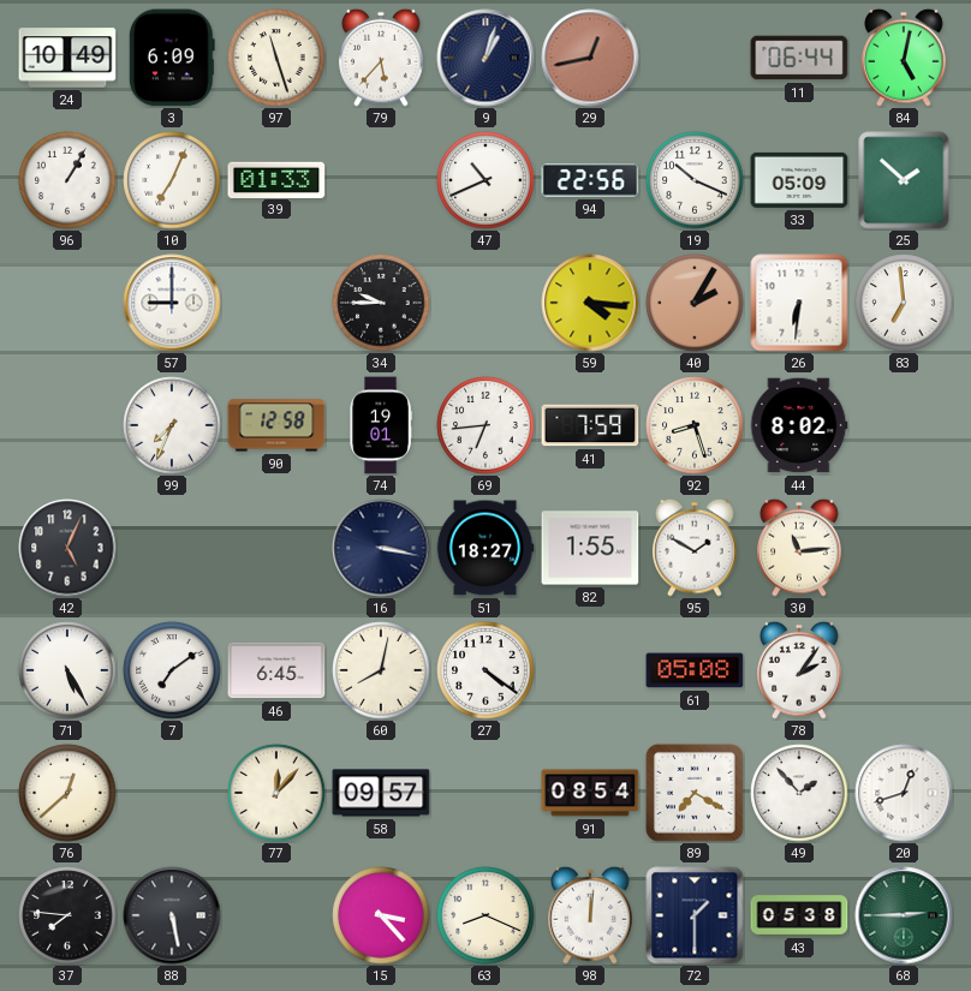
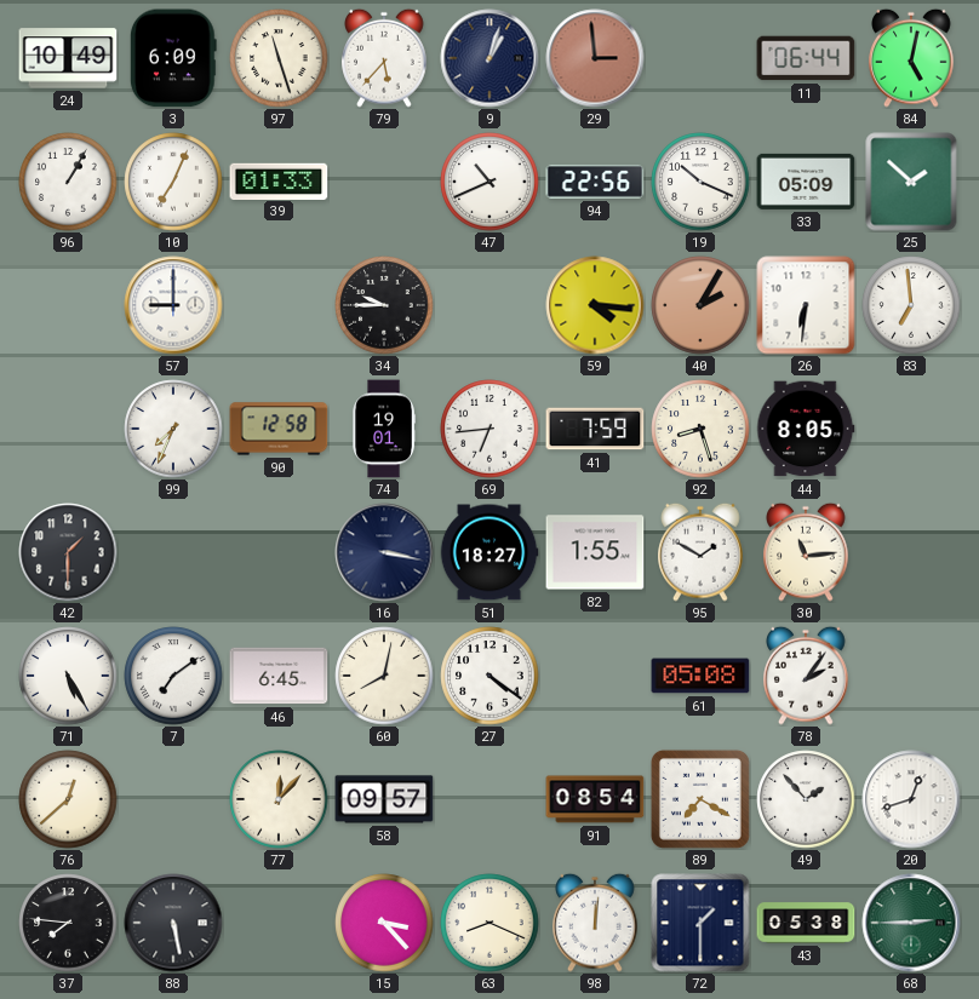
29: 12:43 -> 2:59
44: 8:02 -> 8:05
42: 5:04 -> 1:30
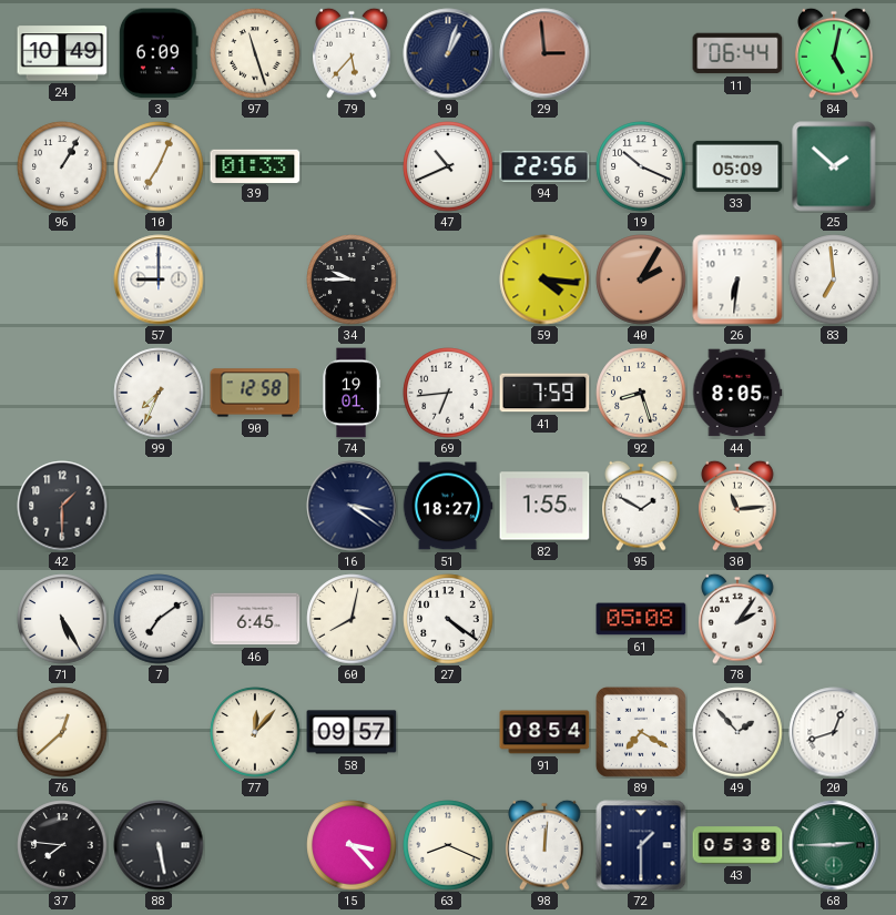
16: 3:17 -> 3:21
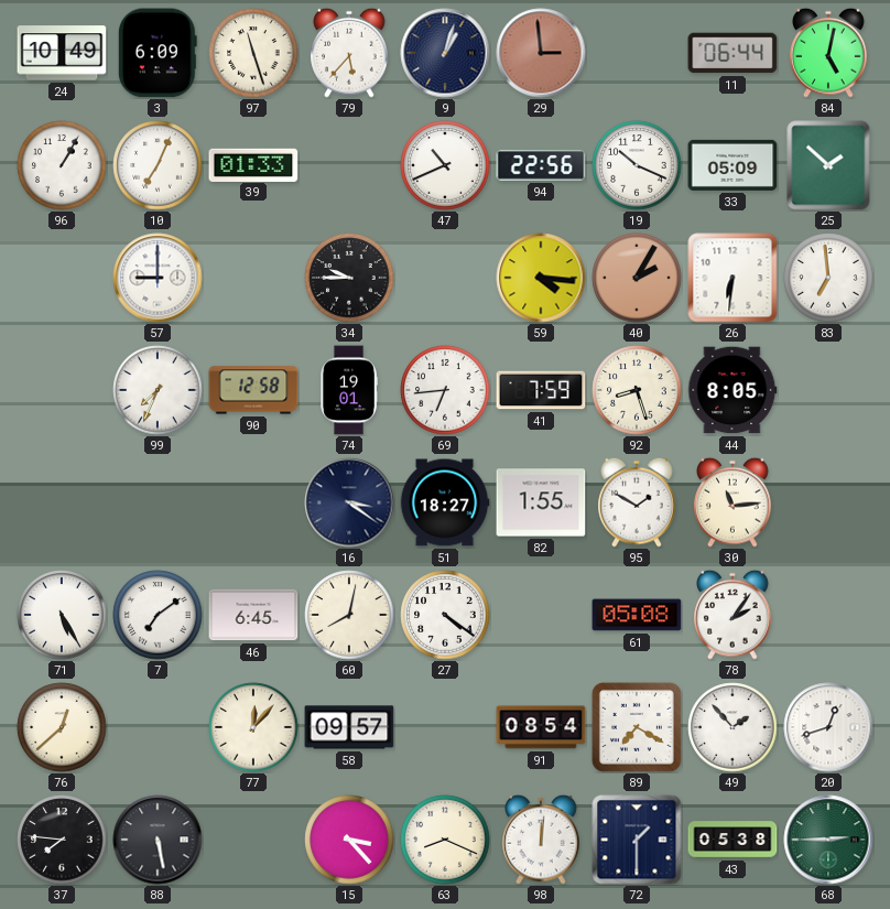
42: 1:30 -> none
